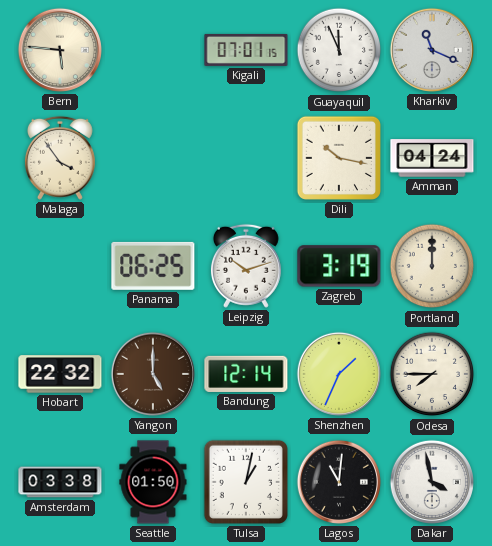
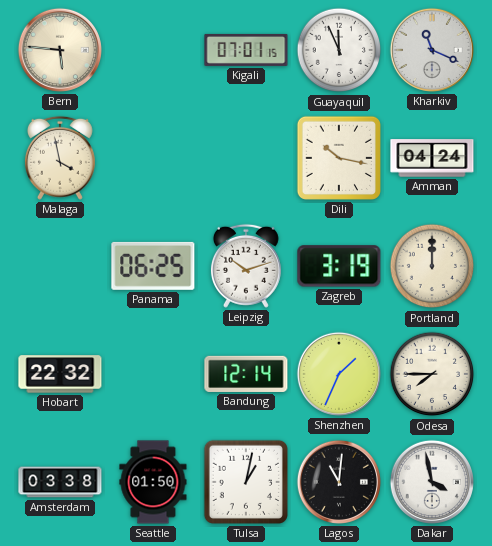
Malaga: 3:54 -> 3:58
Yangon: 5:00 -> none
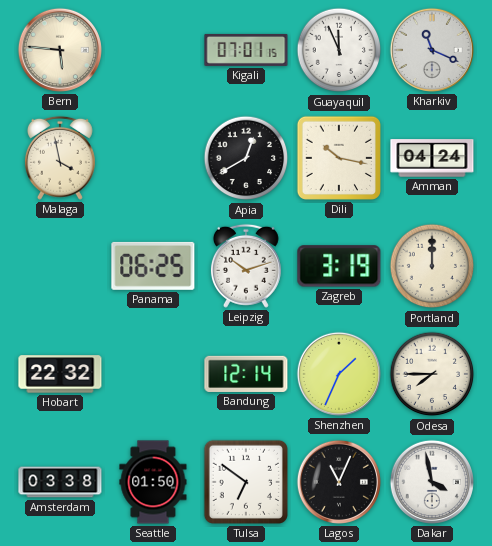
Apia: none -> 12:40
Tulsa: 1:02 -> 6:51
Lagos: 11:01 -> 11:04
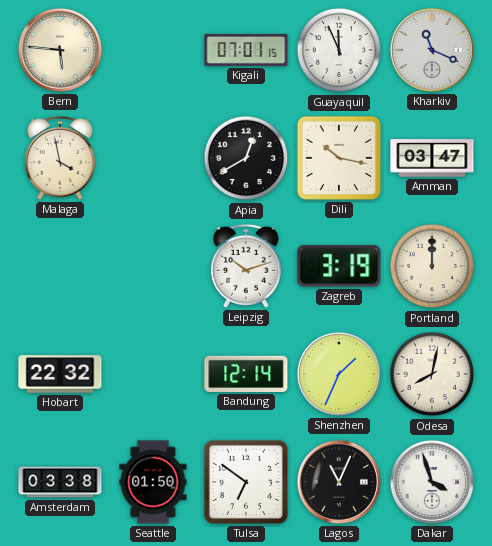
Amman: 04:24 -> 03:47
Panama: 06:25 -> none
Odesa: 7:45 -> 8:02
Dakar: 3:58 -> 3:57
